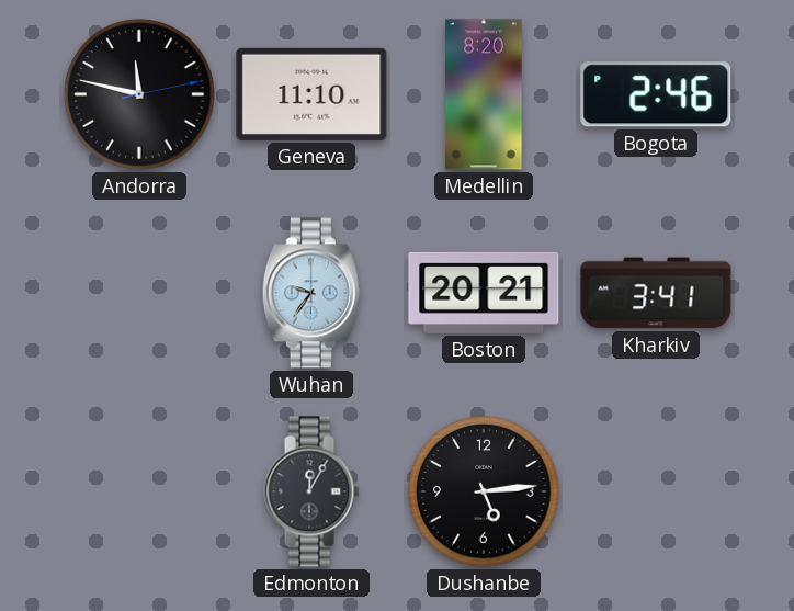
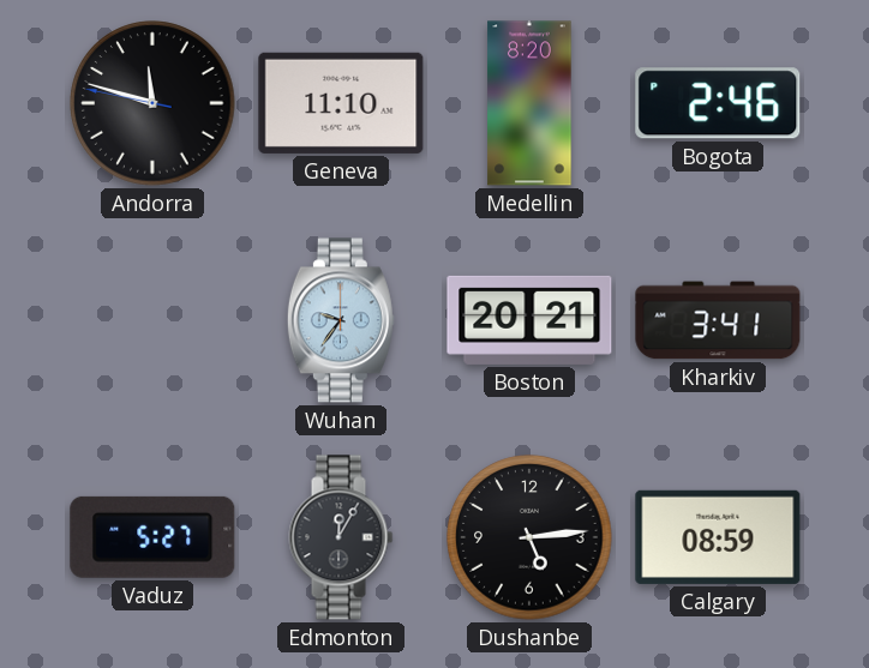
Andorra: 11:47:13 -> 11:47:47
Vaduz: none -> 5:27
Calgary: none -> 08:59
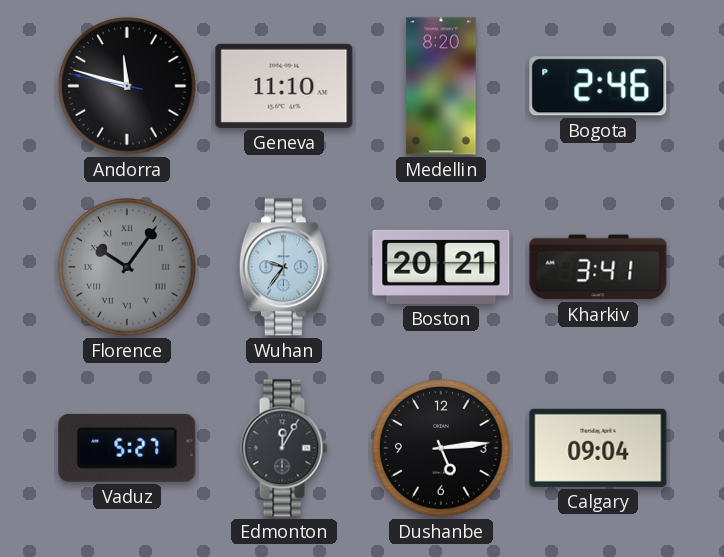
Florence: none -> 10:06
Calgary: 08:59 -> 09:04
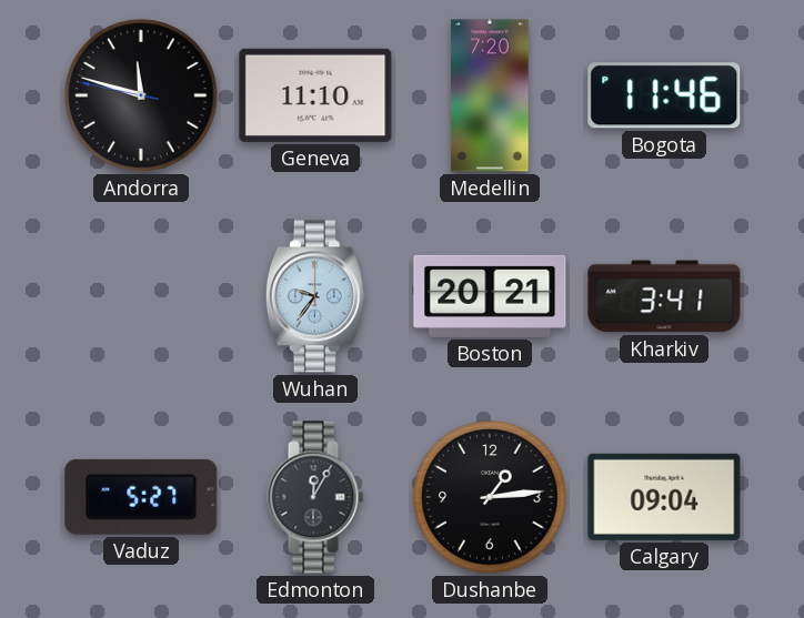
Medellin: 8:20 -> 7:20
Bogota: 2:46 -> 11:46
Florence: 10:06 -> none
Dushanbe: 5:14 -> 1:14
